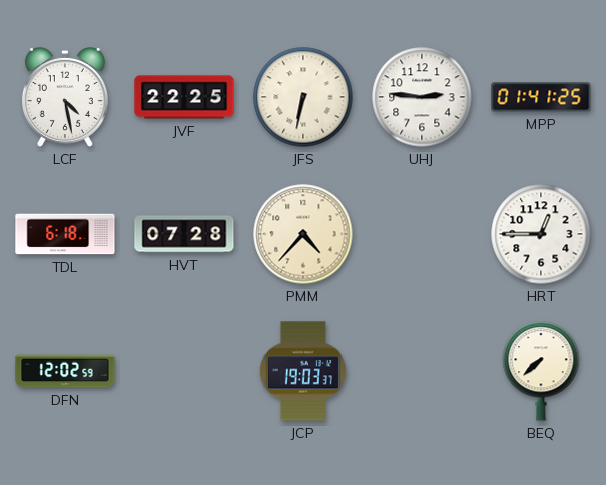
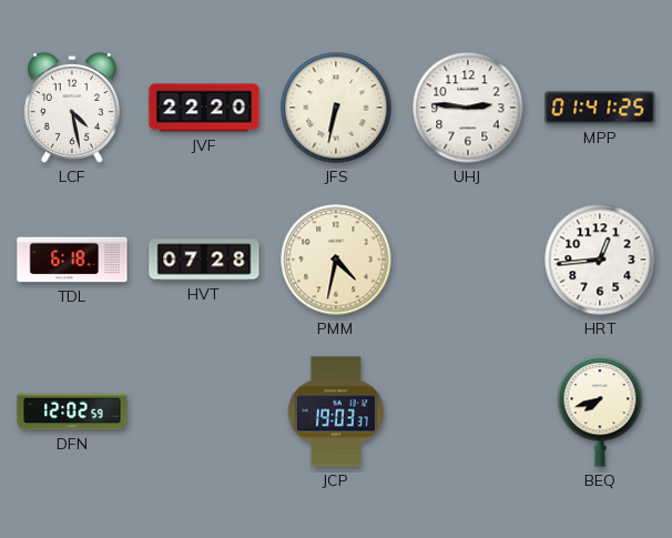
JVF: 22:25 -> 22:20
PMM: 4:37 -> 4:32
HRT: 12:45 -> 12:44
BEQ: 7:38 -> 7:42
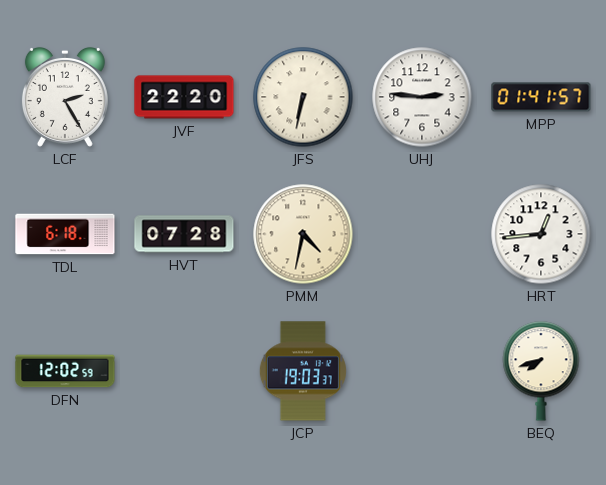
LCF: 4:28 -> 2:25
MPP: 01:41:25 -> 01:41:57
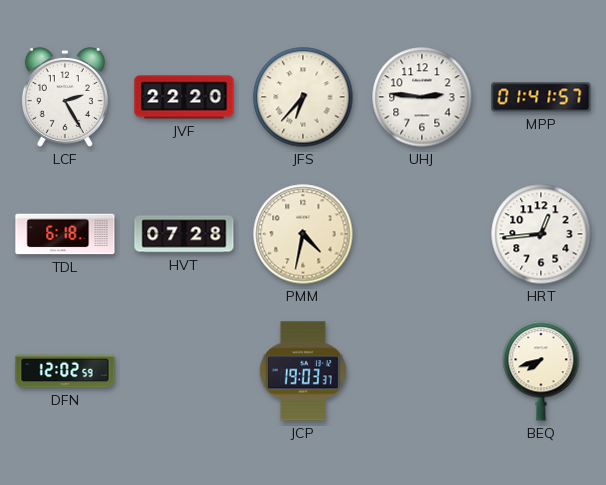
JFS: 6:32 -> 6:37
